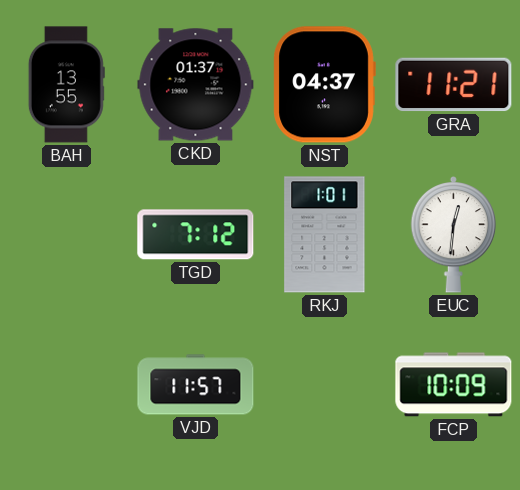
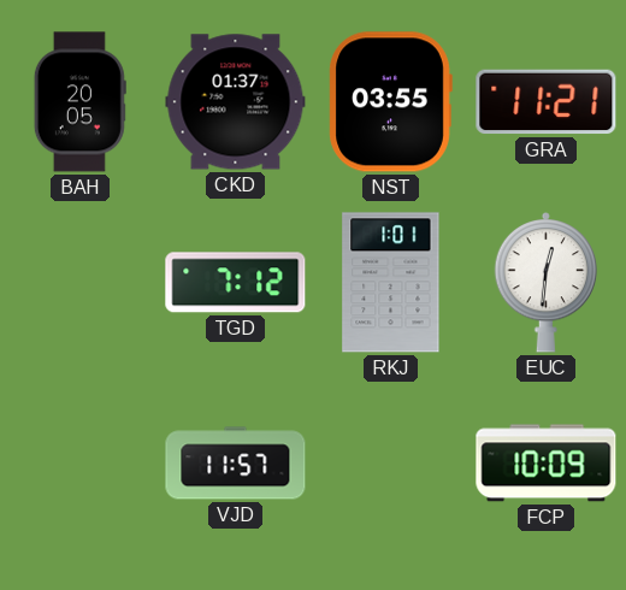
BAH: 13:55 -> 20:05
NST: 04:37 -> 03:55
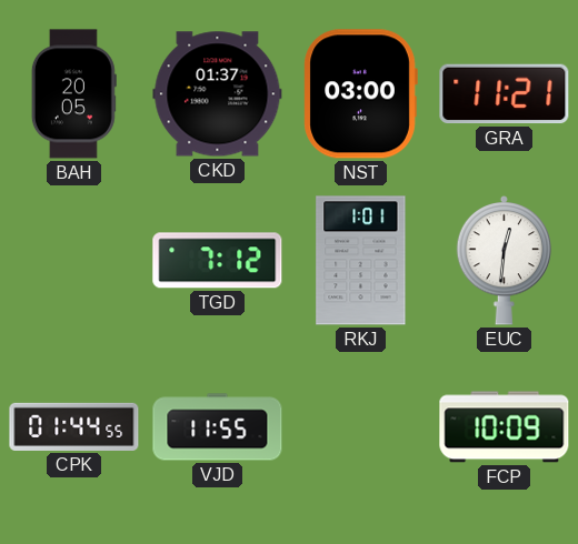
NST: 03:55 -> 03:00
CPK: none -> 01:44
VJD: 11:57 -> 11:55
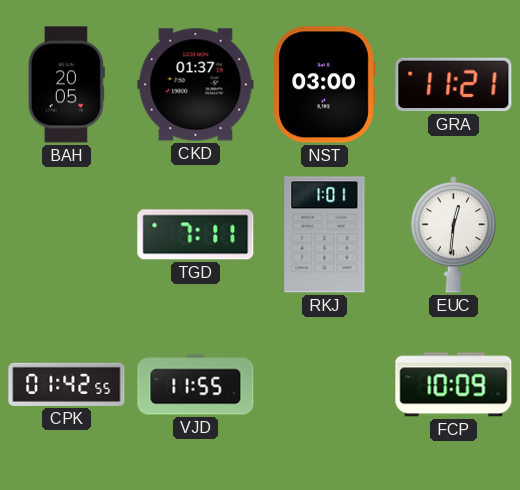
TGD: 7:12 -> 7:11
CPK: 01:44 -> 01:42
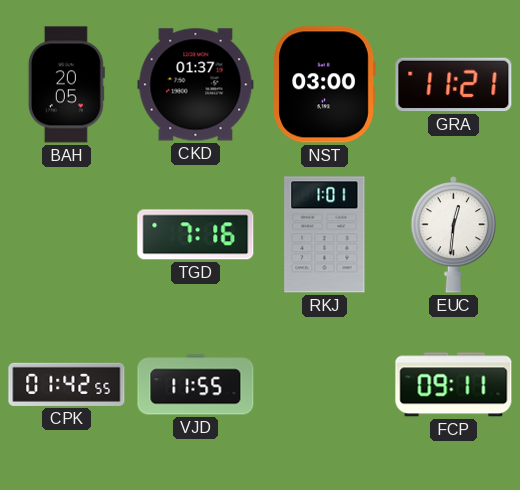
TGD: 7:11 -> 7:16
FCP: 10:09 -> 09:11
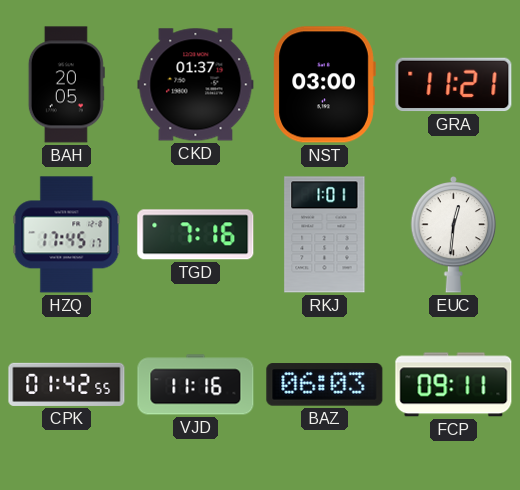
HZQ: none -> 17:45
VJD: 11:55 -> 11:16
BAZ: none -> 06:03
